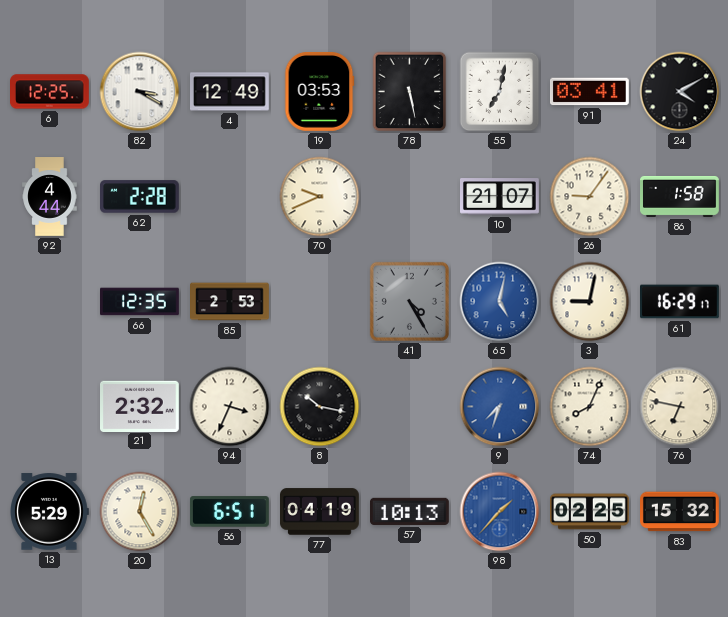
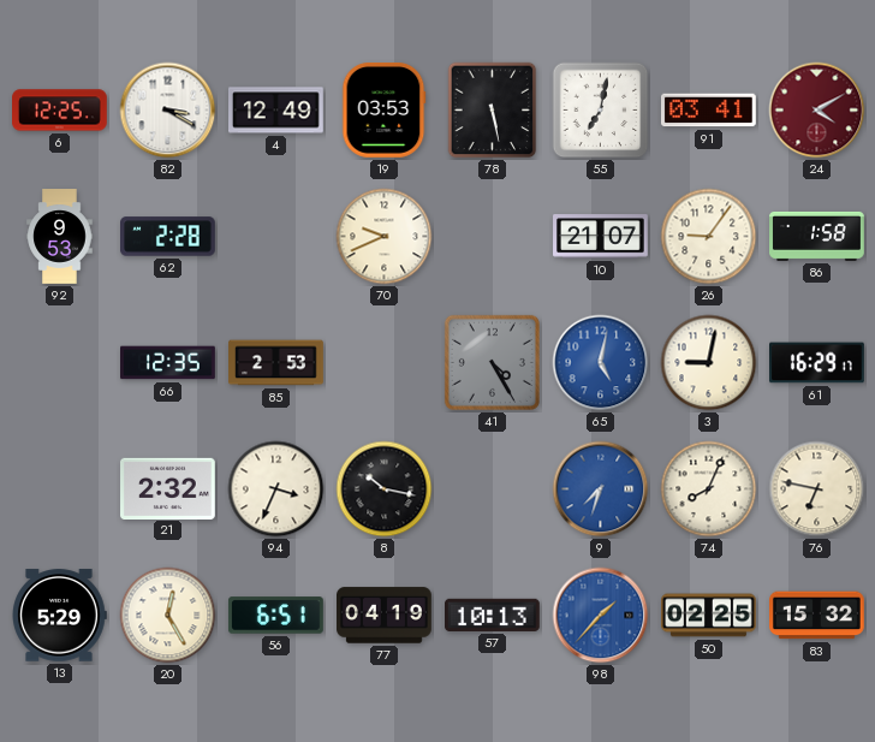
24 dial: black -> burgundy
92: 4:44 -> 9:53
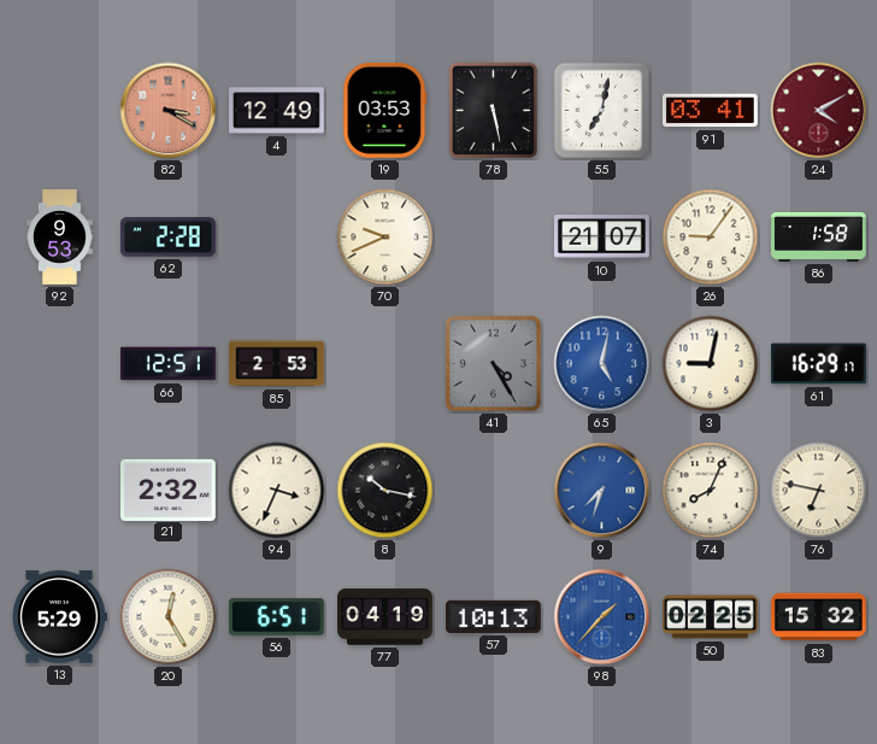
6: 12:25 -> none
82 dial: white -> salmon
66: 12:35 -> 12:51
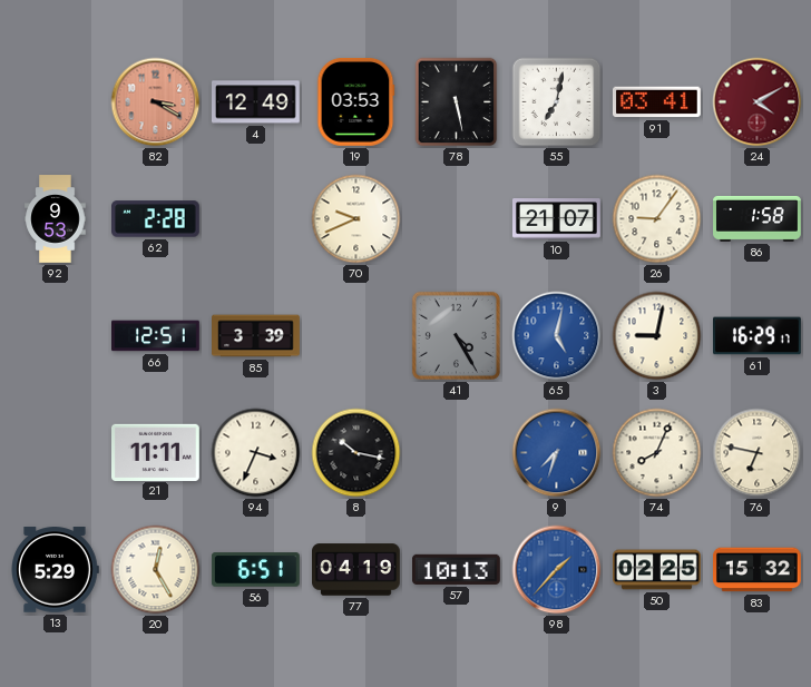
85: 2:53 -> 3:39
21: 2:32 -> 11:11
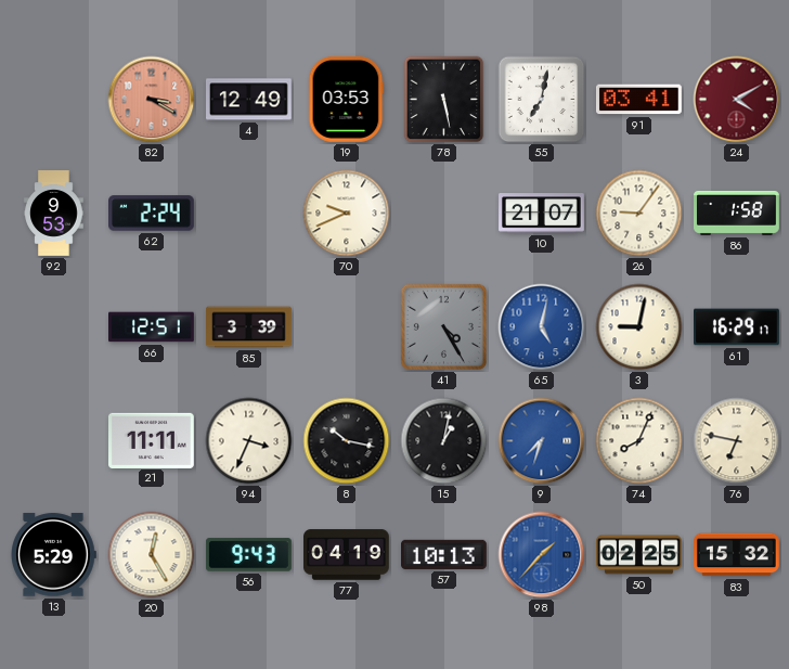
62: 2:28 -> 2:24
15: none -> 1:02
56: 6:51 -> 9:43
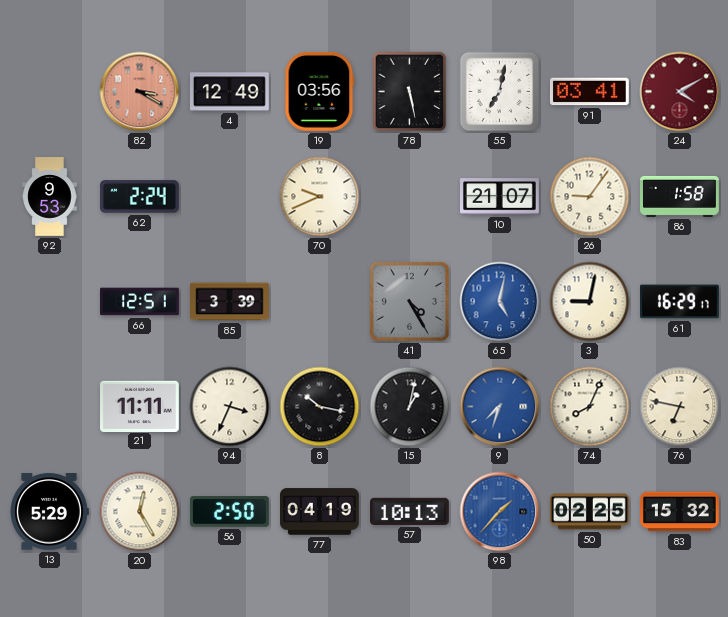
19: 03:53 -> 03:56
56: 9:43 -> 2:50
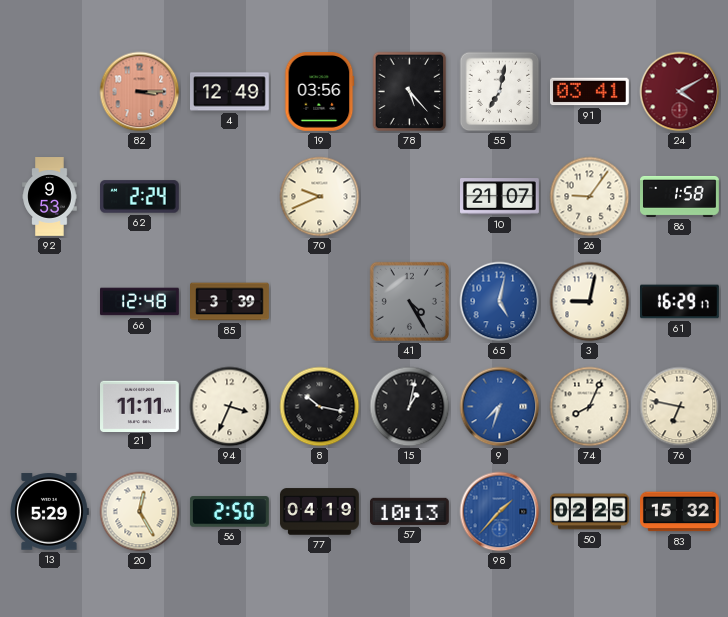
82: 3:20 -> 3:15
78: 5:28 -> 5:23
66: 12:51 -> 12:48
